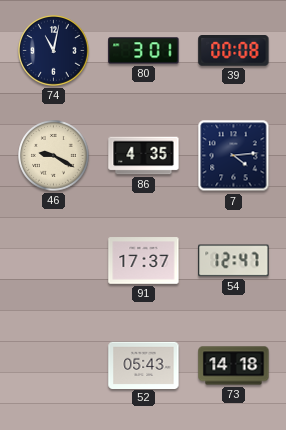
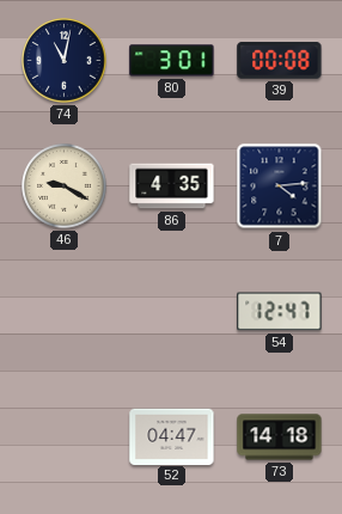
91: 17:37 -> none
52: 05:43 -> 04:47
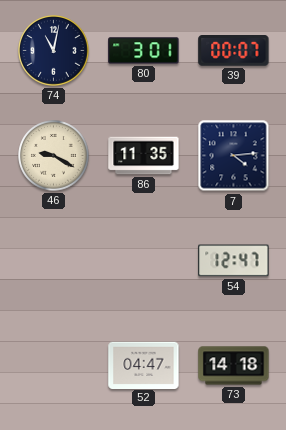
39: 00:08 -> 00:07
86: 4:35 -> 11:35
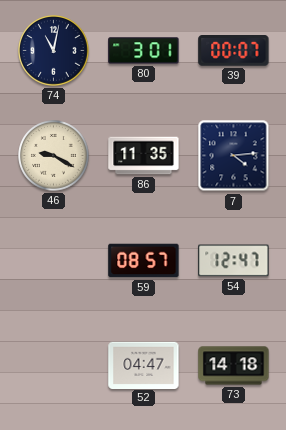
59: none -> 08:57
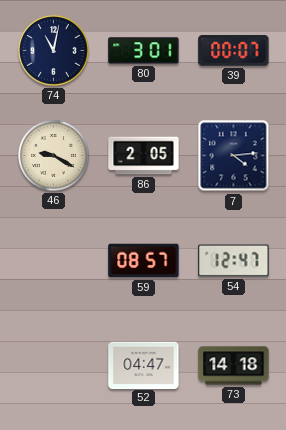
86: 11:35 -> 2:05
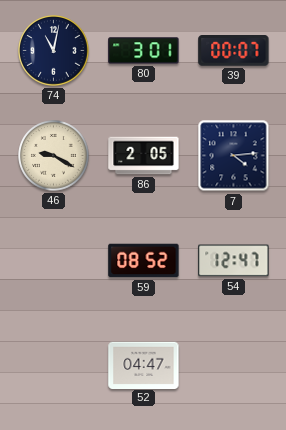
59: 08:57 -> 08:52
73: 14:18 -> none
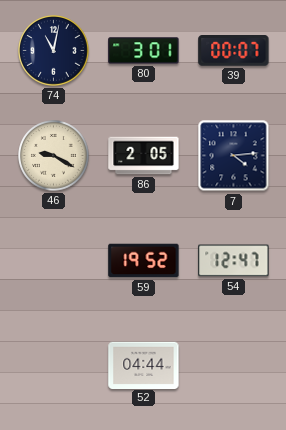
59: 08:52 -> 19:52
52: 04:47 -> 04:44
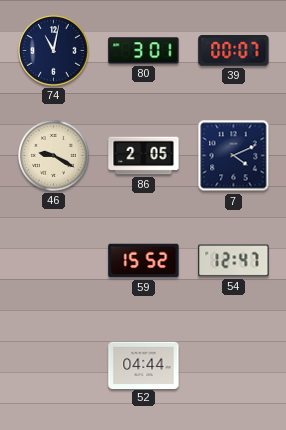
7: 4:14 -> 4:11
59: 19:52 -> 15:52
